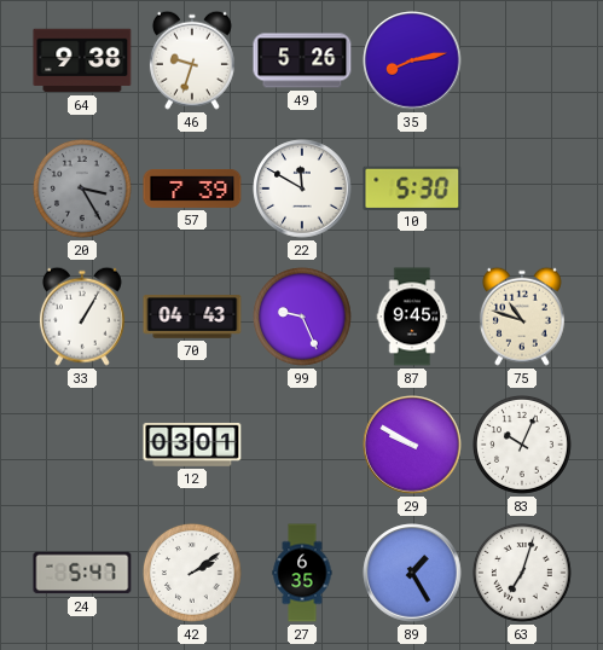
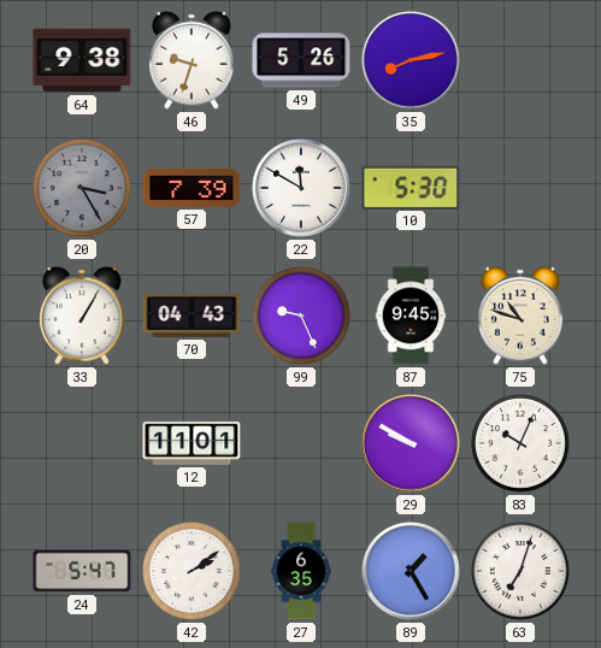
12: 03:01 -> 11:01
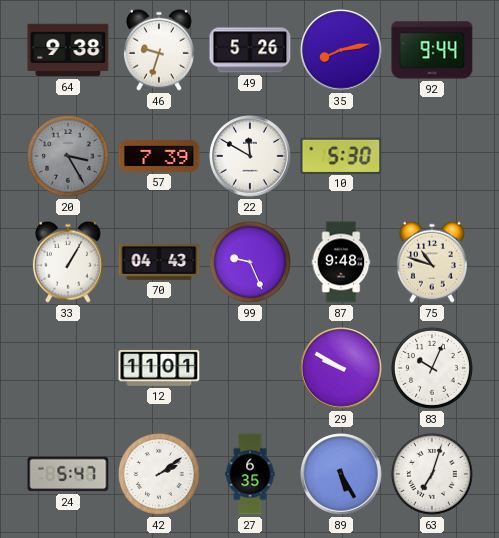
92: none -> 9:44
87: 9:45 -> 9:48
89: 1:25 -> 5:25
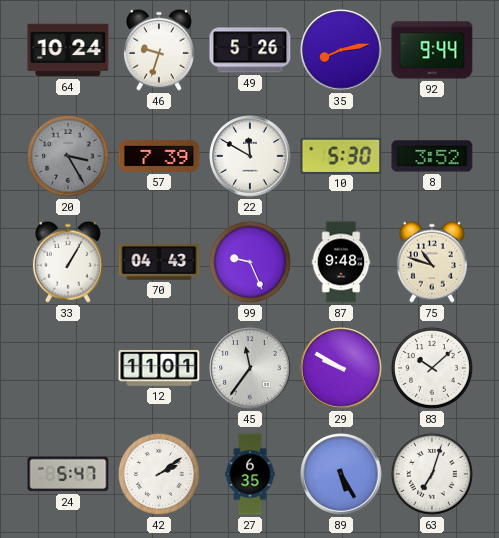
64: 9:38 -> 10:24
8: none -> 3:52
45: none -> 11:36
83: 10:04 -> 10:08
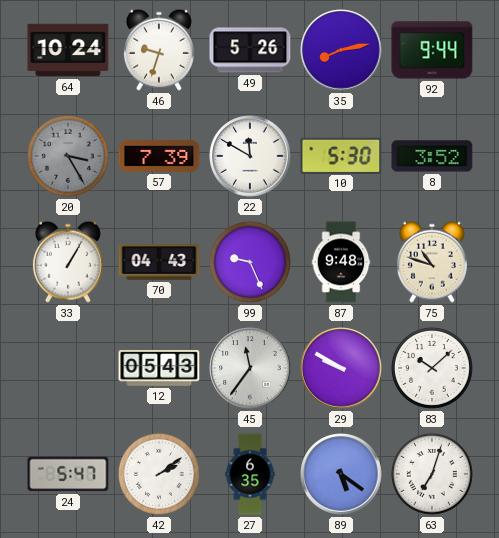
12: 11:01 -> 05:43
89: 5:25 -> 5:21
